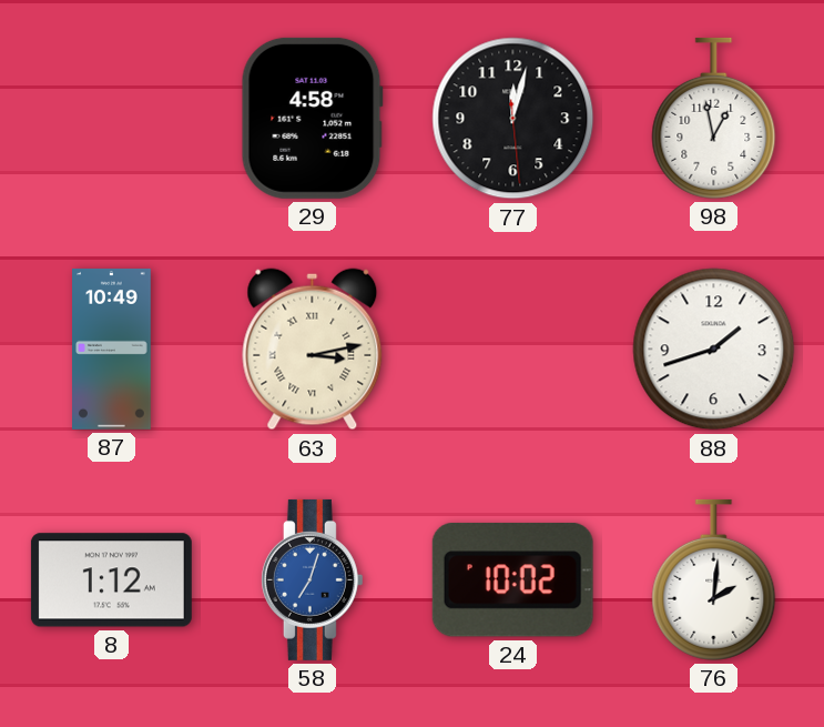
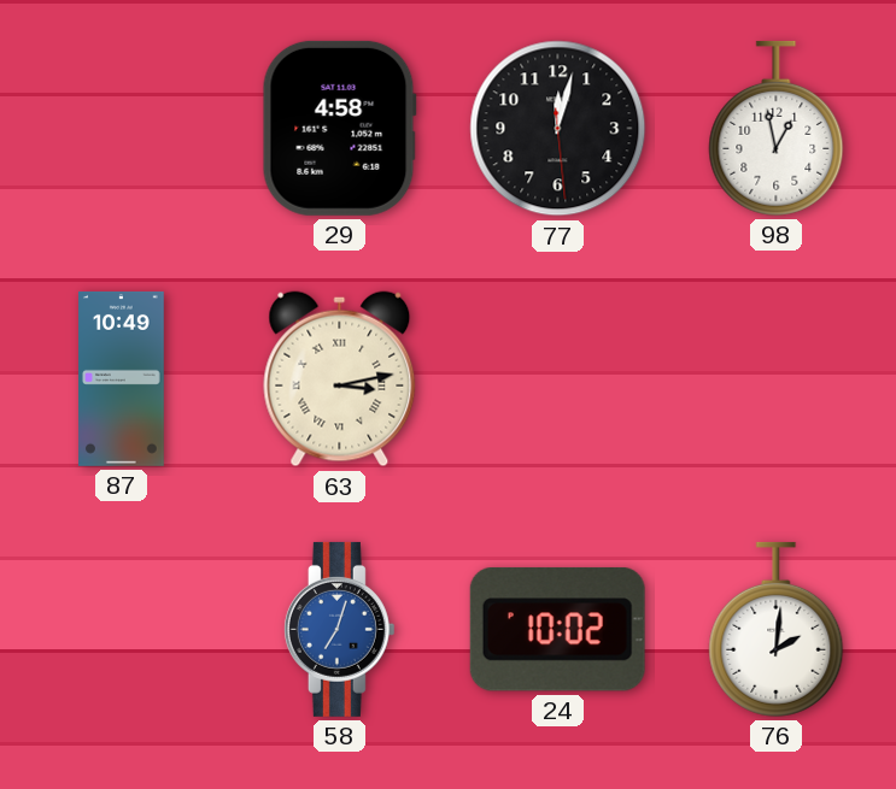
88: 1:42 -> none
8: 1:12 -> none
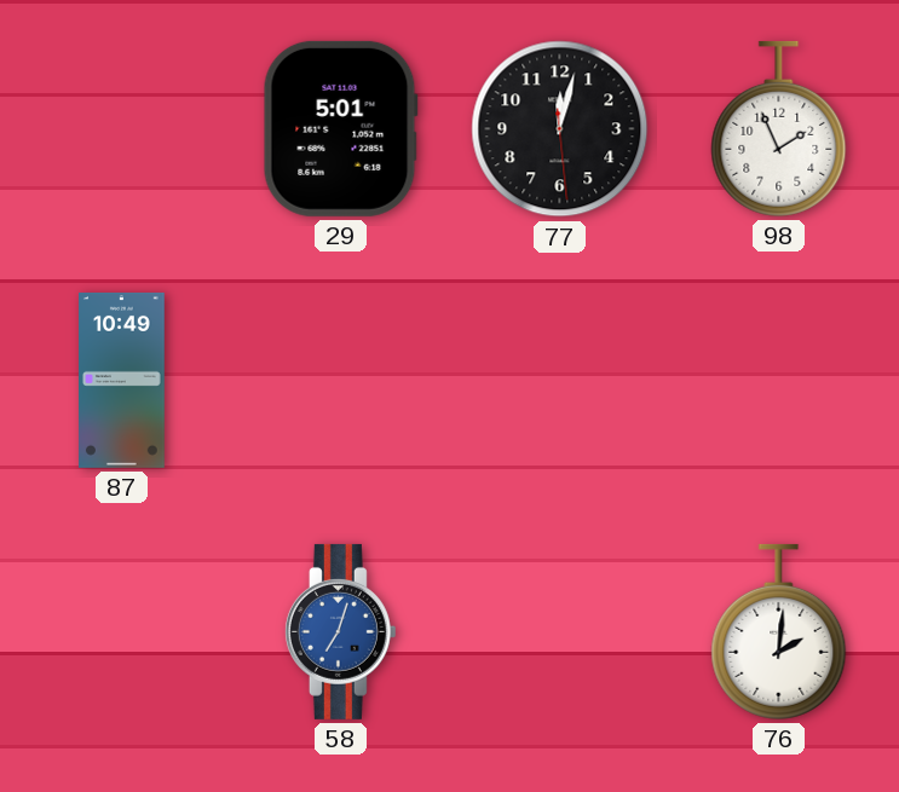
29: 4:58 -> 5:01
98: 12:58 -> 1:56
63: 3:13 -> none
24: 10:02 -> none
